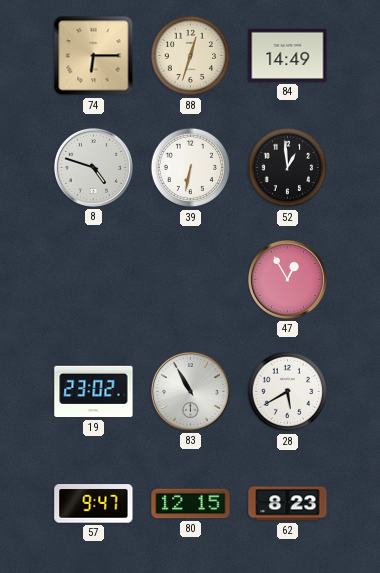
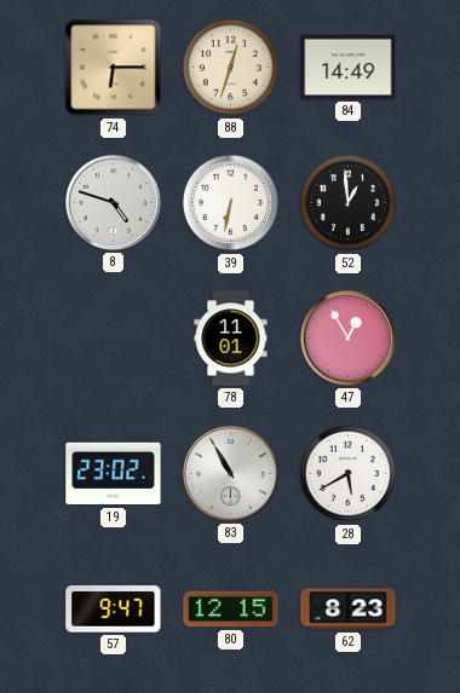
78: none -> 11:01
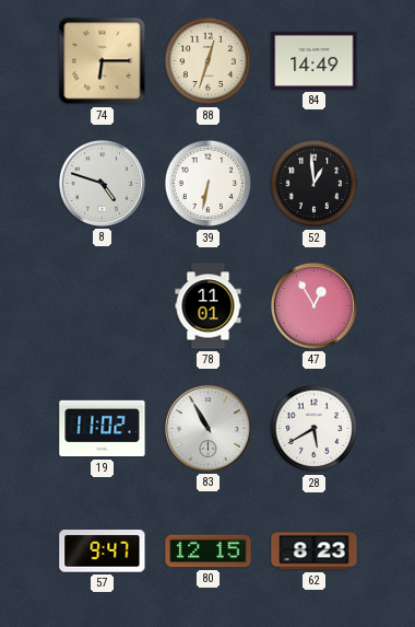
19: 23:02 -> 11:02
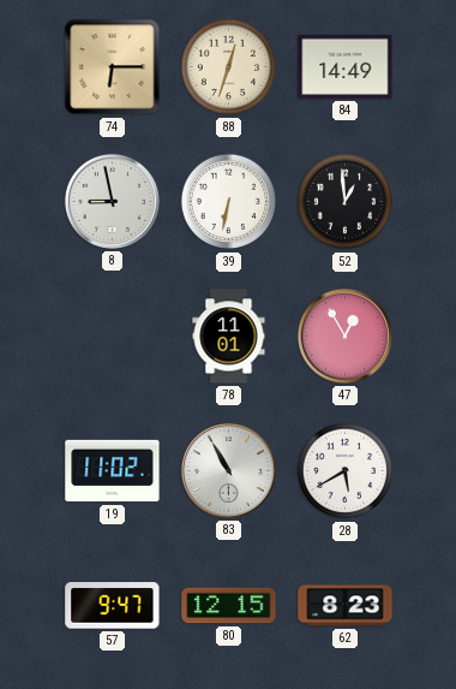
8: 4:48 -> 8:58
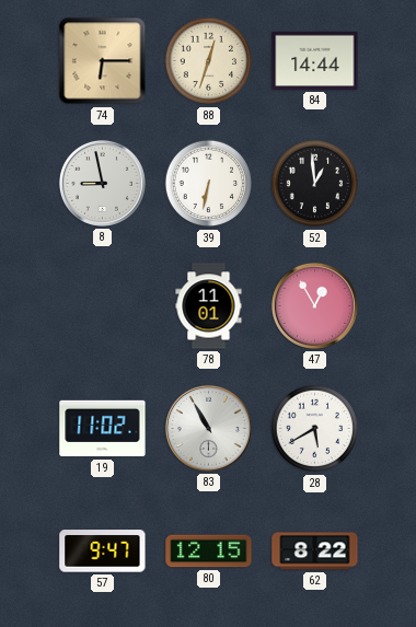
84: 14:49 -> 14:44
62: 8:23 -> 8:22
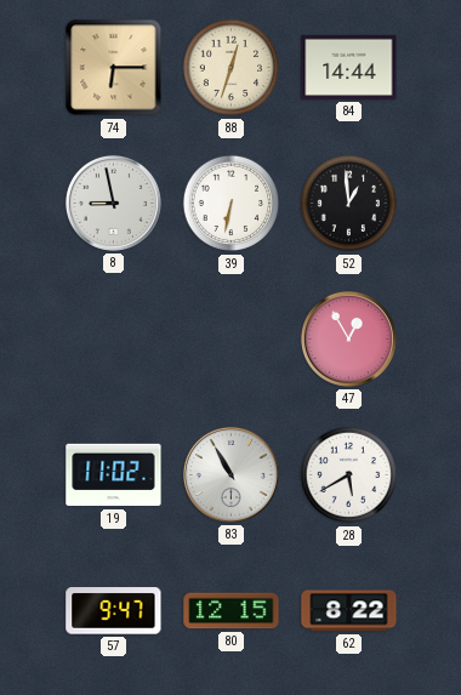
78: 11:01 -> none
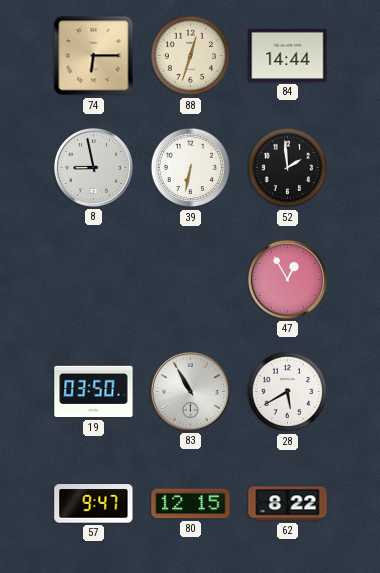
52: 12:59 -> 1:59
19: 11:02 -> 03:50
